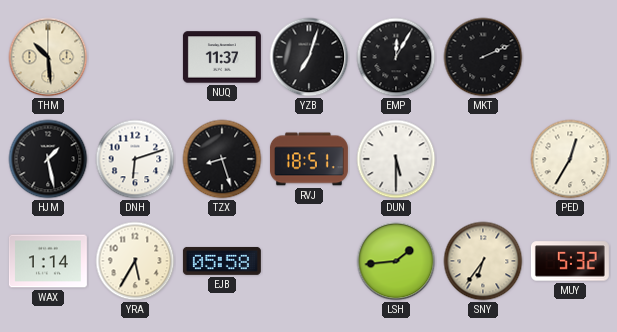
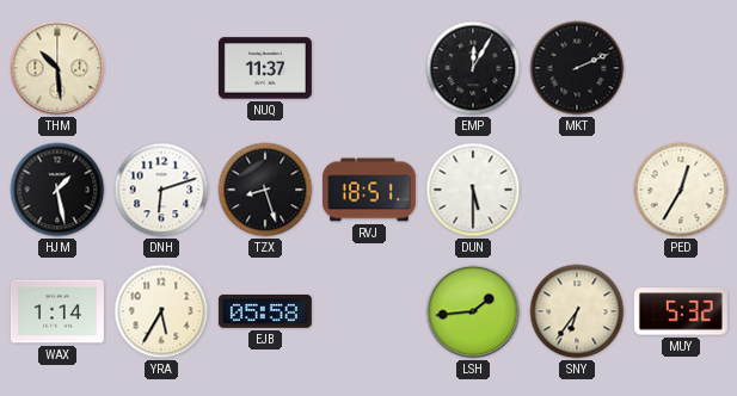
YZB: 7:03 -> none
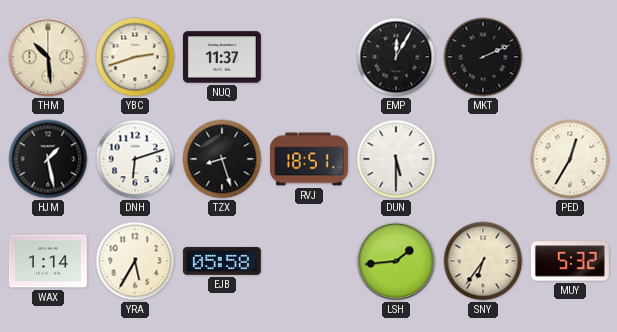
YBC: none -> 2:42
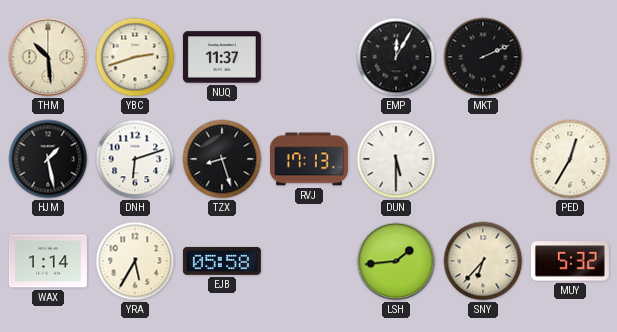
RVJ: 18:51 -> 17:13
SNY: 6:36 -> 6:37
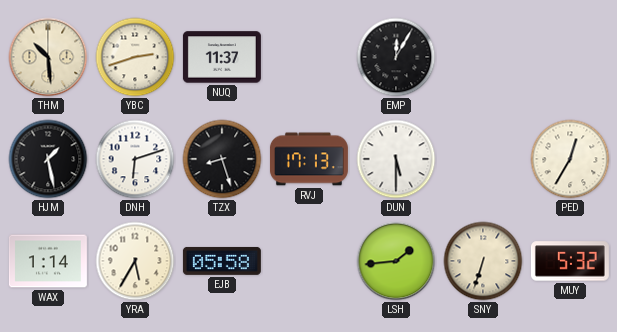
MKT: 2:11 -> none
SNY: 6:37 -> 6:33
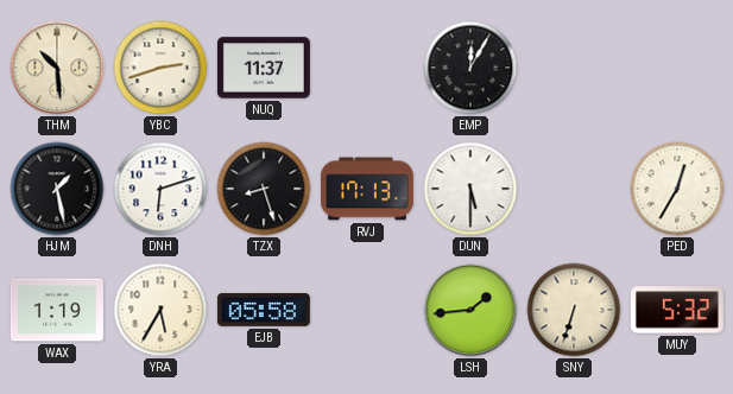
WAX: 1:14 -> 1:19
